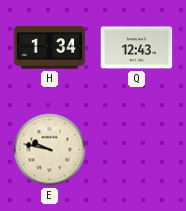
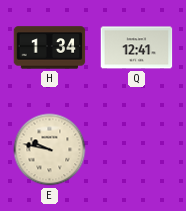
Q: 12:43 -> 12:41
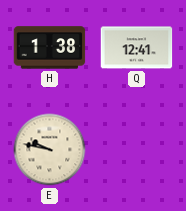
H: 1:34 -> 1:38
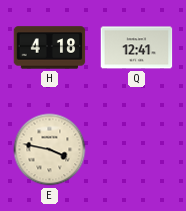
H: 1:38 -> 4:18
E: 9:47 -> 3:47
